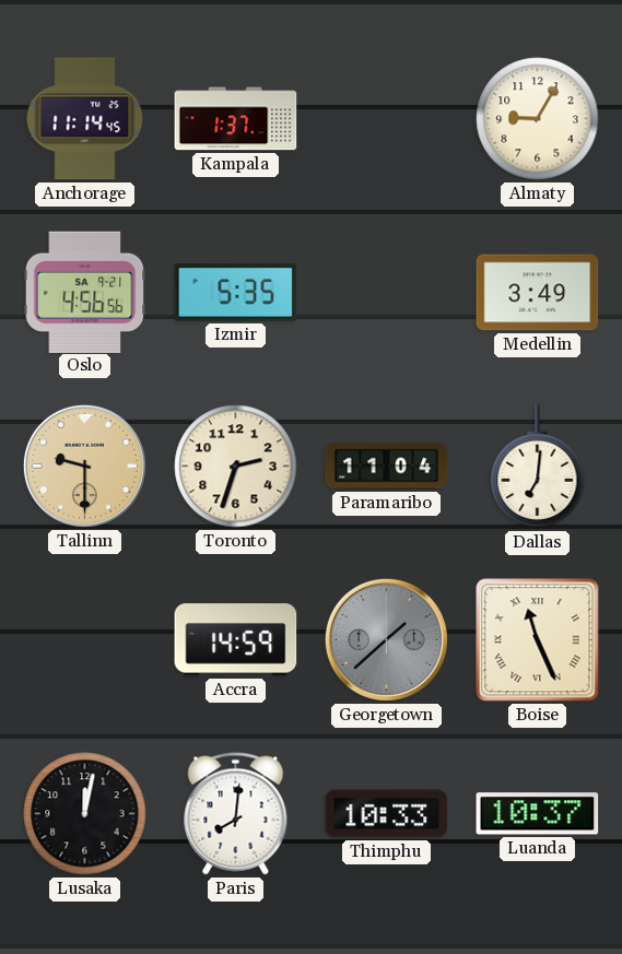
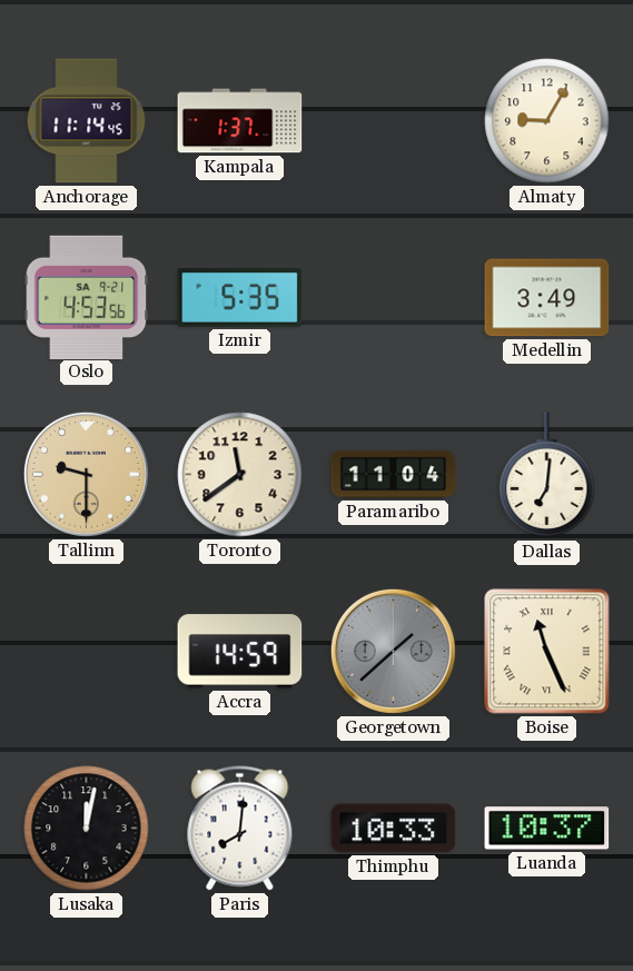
Oslo: 4:56 -> 4:53
Toronto: 2:33 -> 11:39
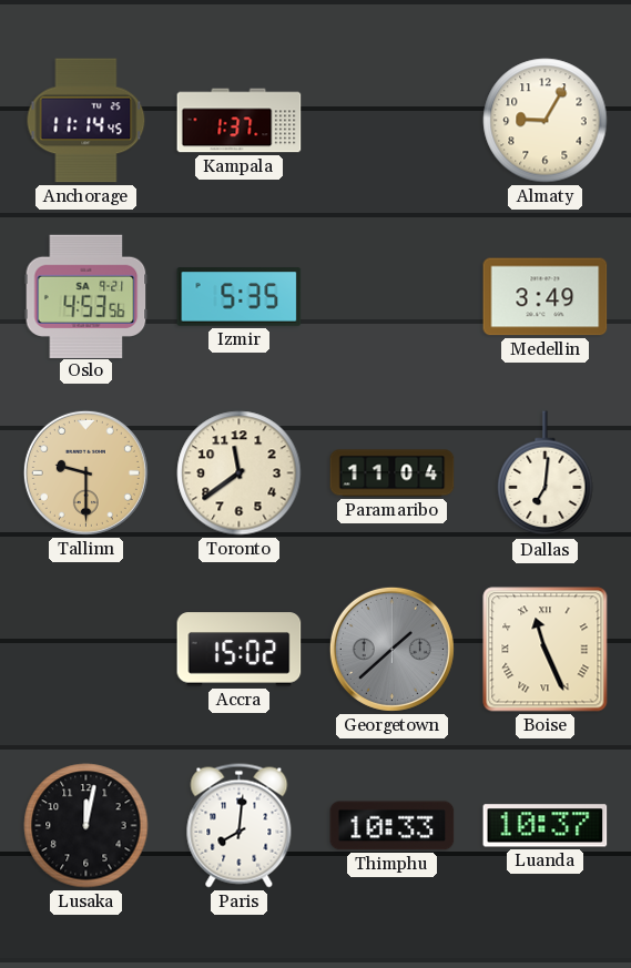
Accra: 14:59 -> 15:02
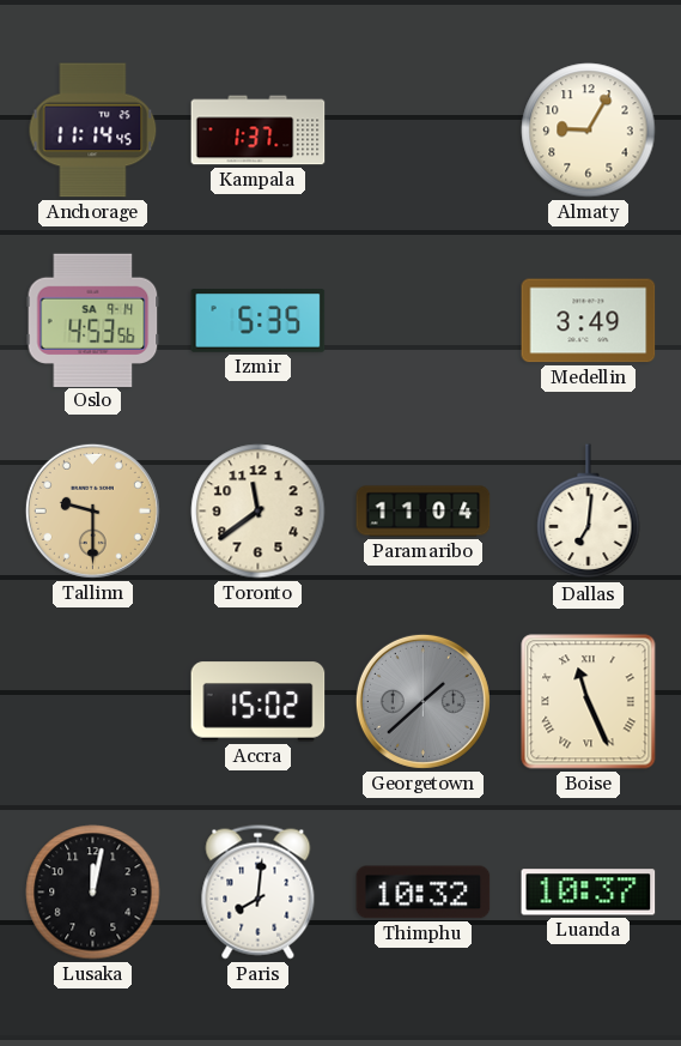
Oslo date: SA 9-21 -> SA 9-14
Thimphu: 10:33 -> 10:32
